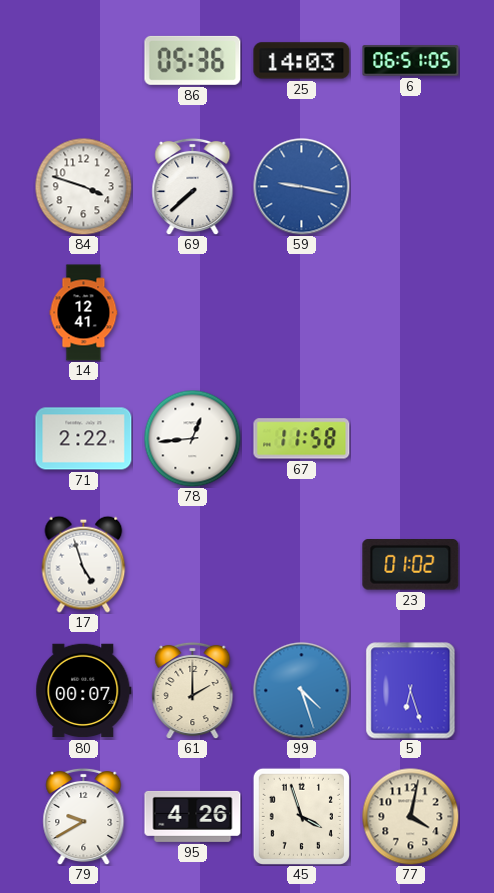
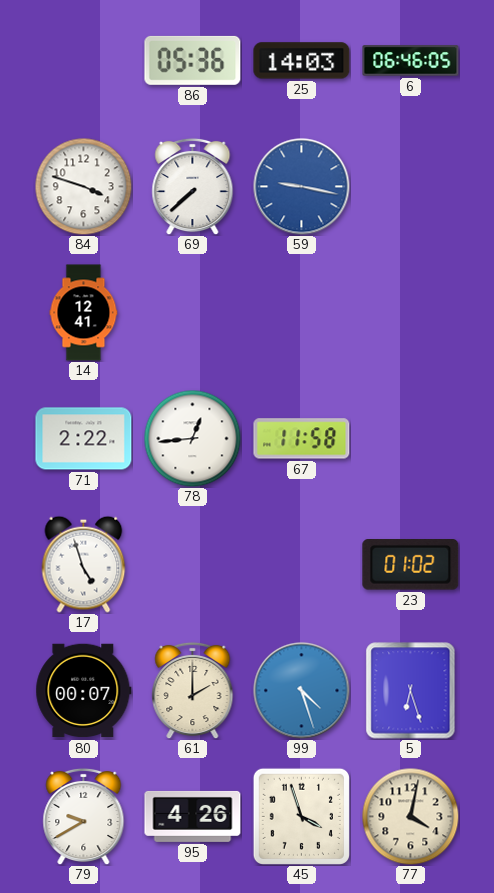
6: 06:51 -> 06:46
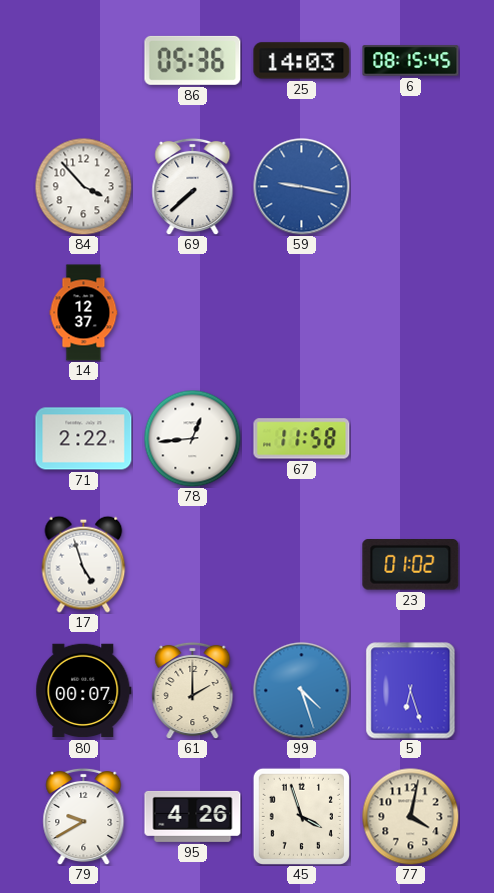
6: 06:46 -> 08:15
84: 3:48 -> 3:53
14: 12:41 -> 12:37
